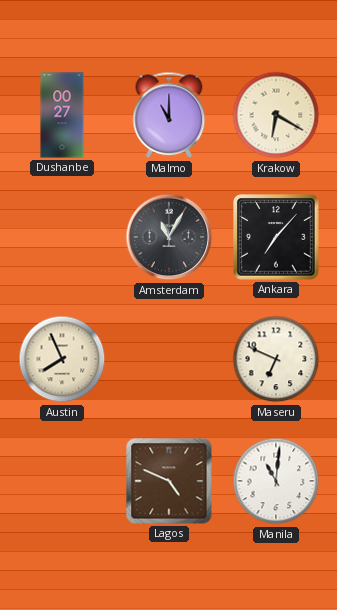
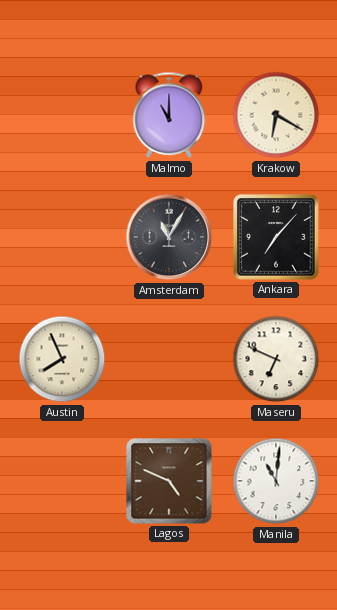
Dushanbe: 00:27 -> none
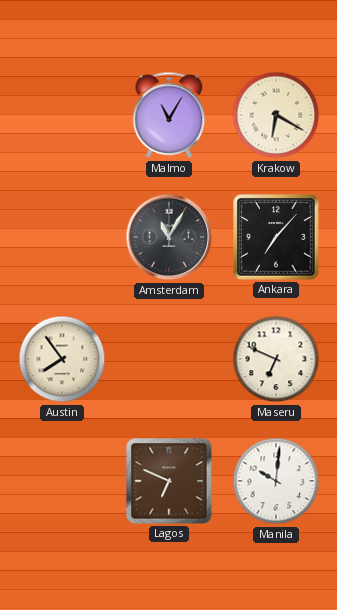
Malmo: 11:00 -> 11:05
Austin: 7:56 -> 7:54
Lagos: 4:49 -> 6:49
Manila: 11:01 -> 10:01
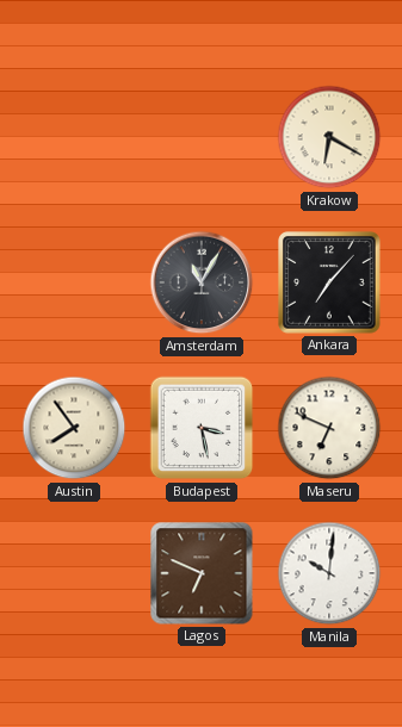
Malmo: 11:05 -> none
Budapest: none -> 3:28
